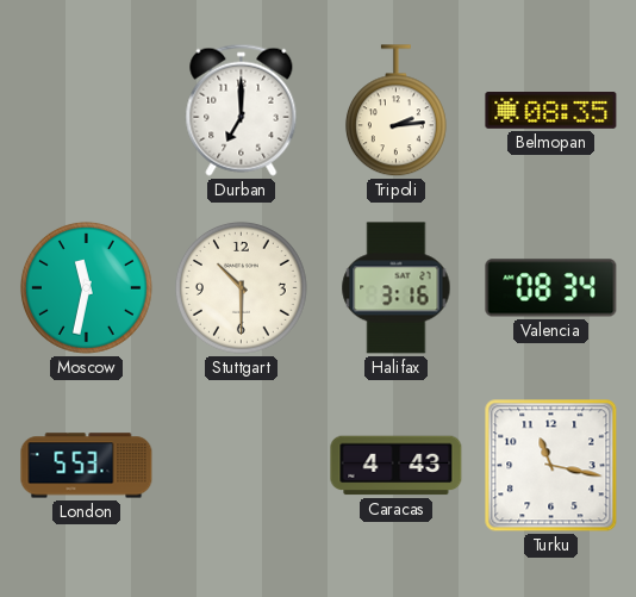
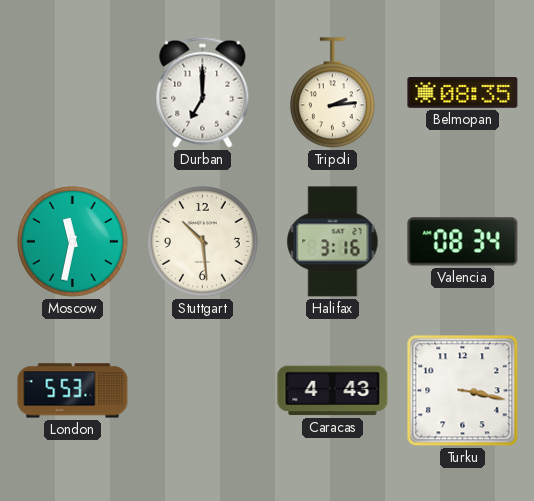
Stuttgart: 10:30 -> 10:29
Turku: 11:17 -> 3:17
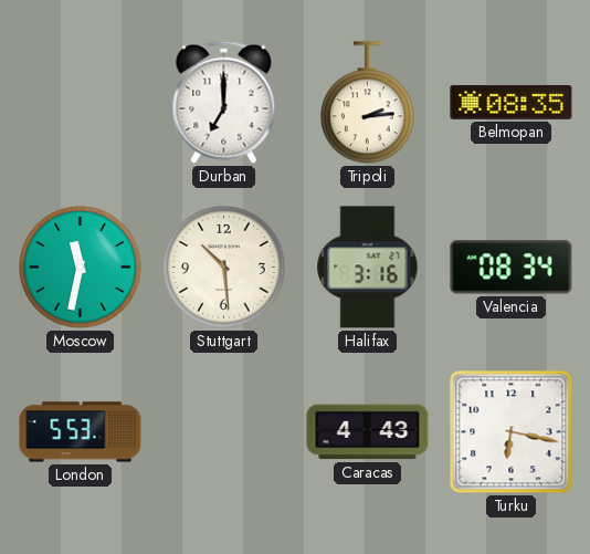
Turku: 3:17 -> 6:17
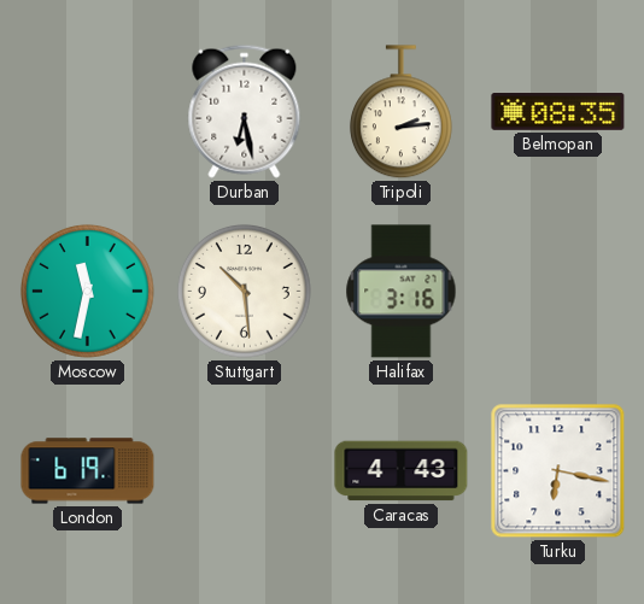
Durban: 7:00 -> 6:28
Valencia: 08:34 -> none
London: 5:53 -> 6:19
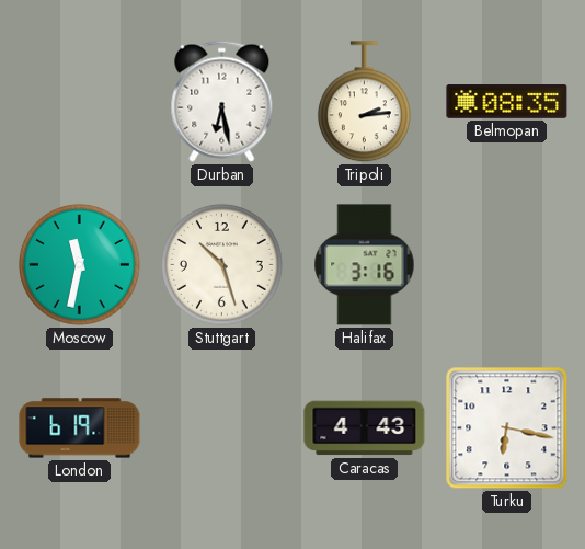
Stuttgart: 10:29 -> 10:27
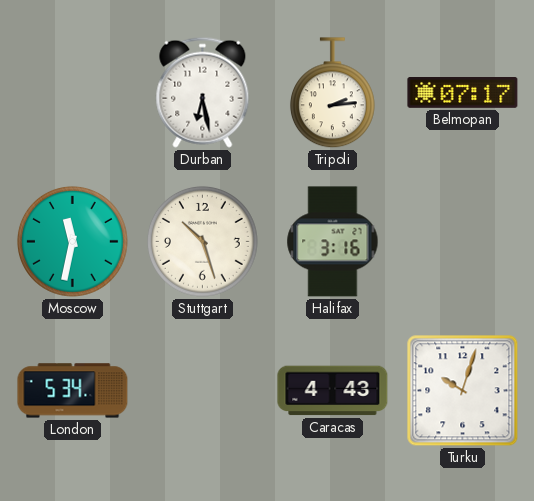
Belmopan: 08:35 -> 07:17
London: 6:19 -> 5:34
Turku: 6:17 -> 10:03
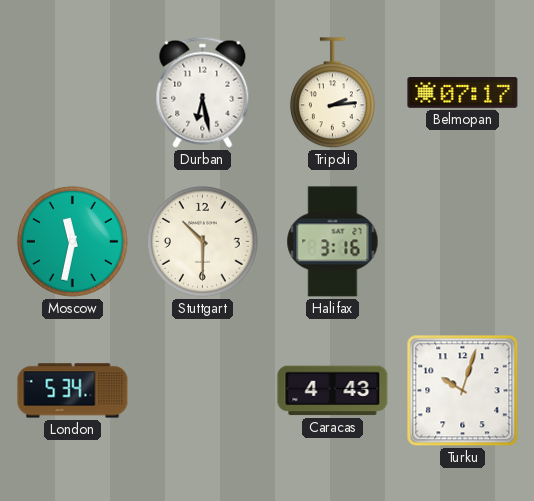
Stuttgart: 10:27 -> 10:30
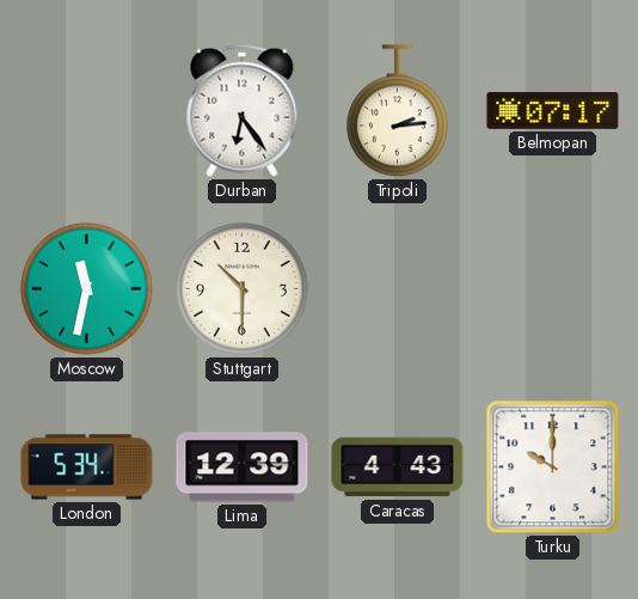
Durban: 6:28 -> 6:24
Halifax: 3:16 -> none
Lima: none -> 12:39
Turku: 10:03 -> 10:00
